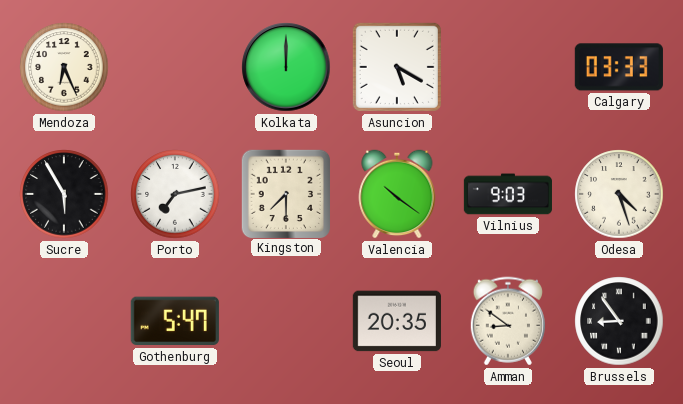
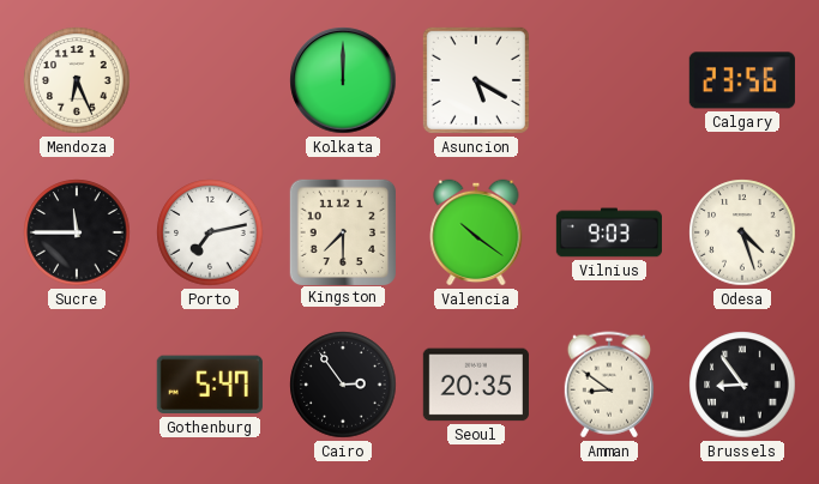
Calgary: 03:33 -> 23:56
Sucre: 5:55 -> 11:45
Cairo: none -> 2:54
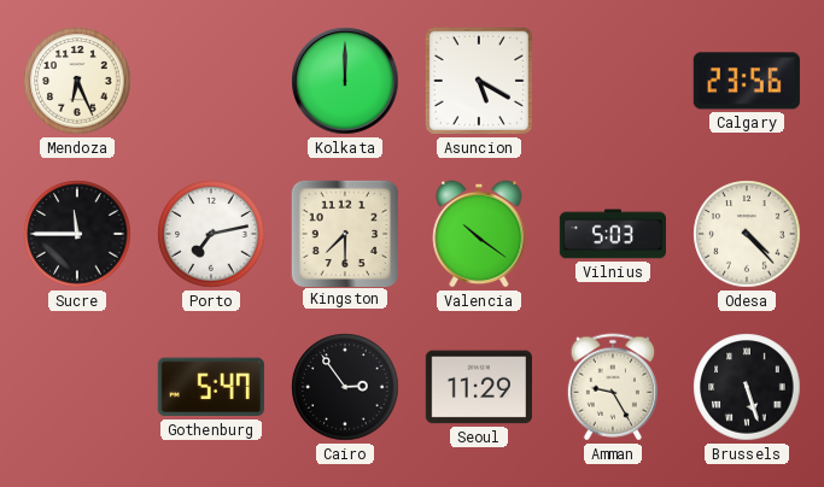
Vilnius: 9:03 -> 5:03
Odesa: 4:27 -> 4:23
Seoul: 20:35 -> 11:29
Amman: 8:51 -> 9:25
Brussels: 8:54 -> 5:27
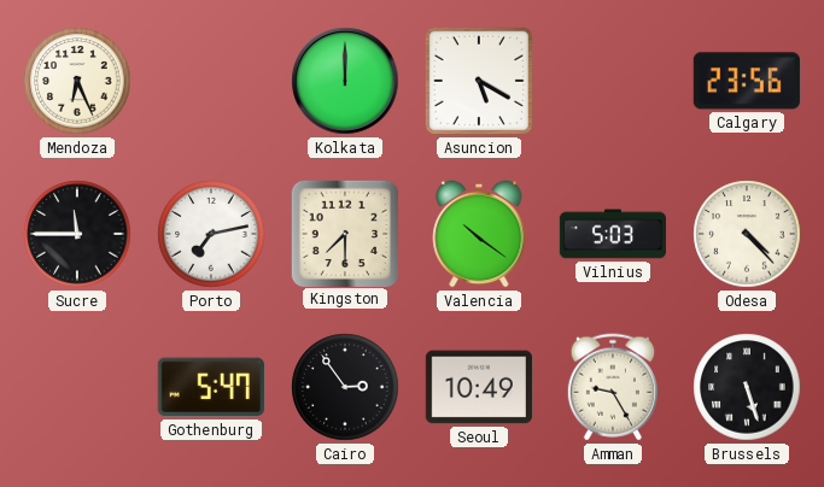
Seoul: 11:29 -> 10:49
